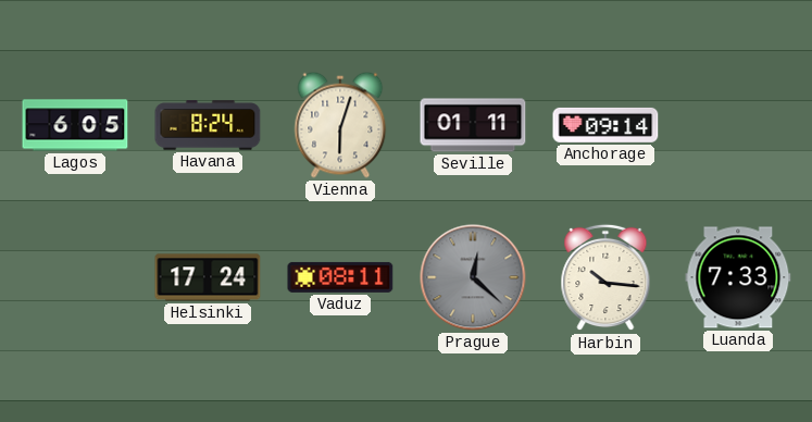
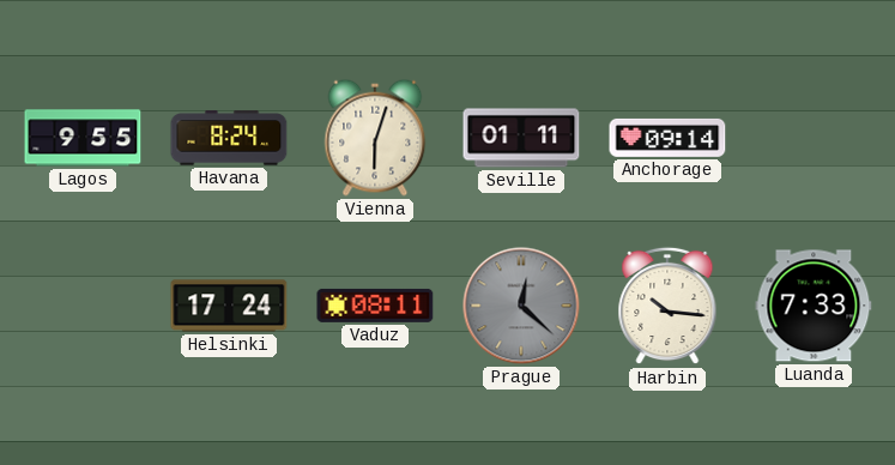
Lagos: 6:05 -> 9:55
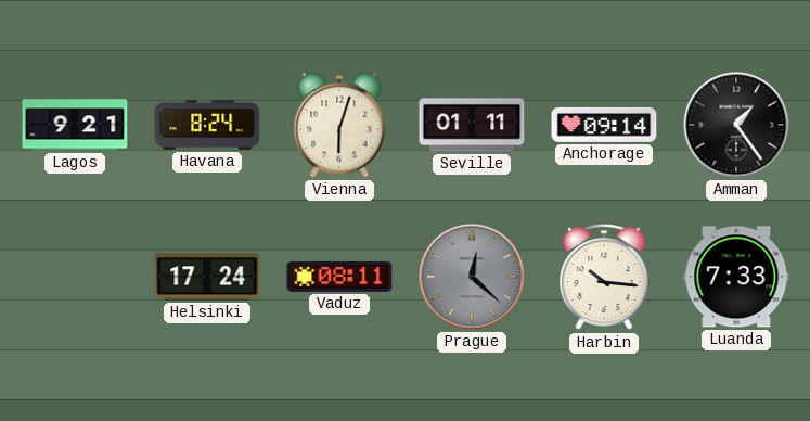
Lagos: 9:55 -> 9:21
Amman: none -> 1:24
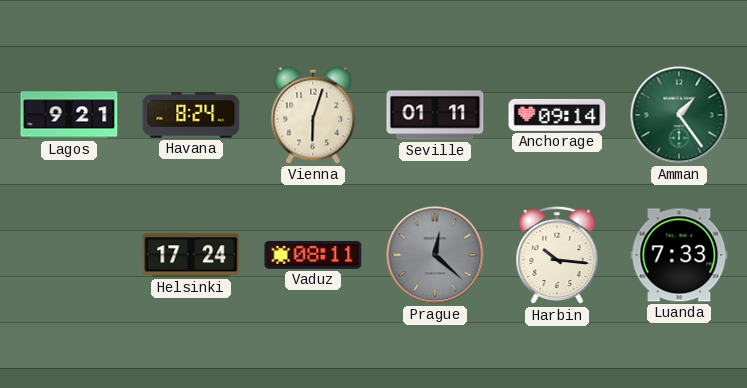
Amman dial: black -> green
